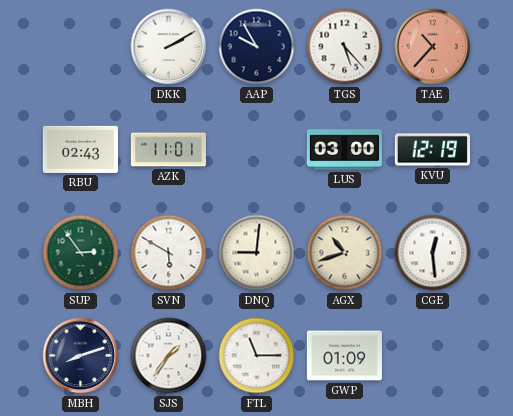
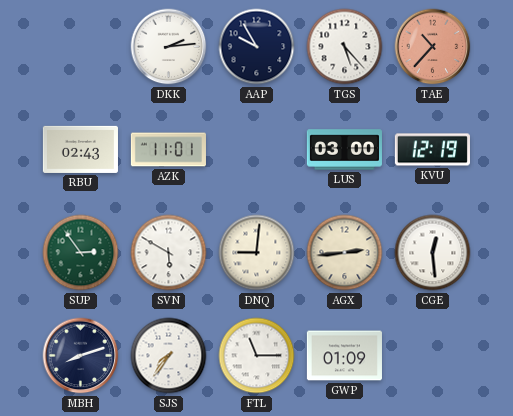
DKK: 2:10 -> 2:14
AGX: 10:42 -> 2:44
SJS: 1:36 -> 7:36
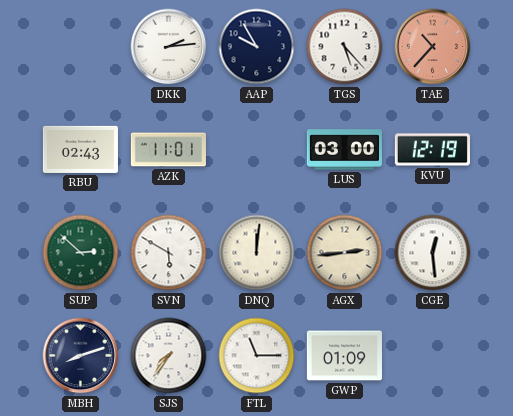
SUP: 2:54 -> 2:52
DNQ: 9:01 -> 12:01
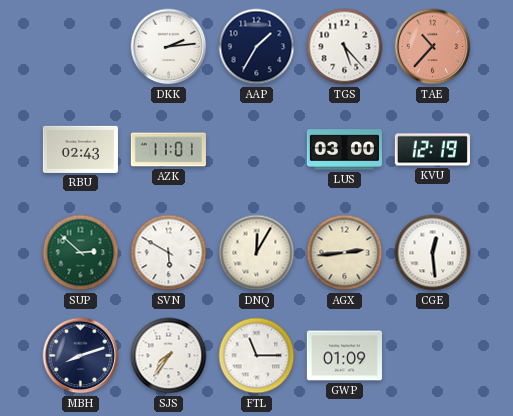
AAP: 9:55 -> 1:35
DNQ: 12:01 -> 12:05
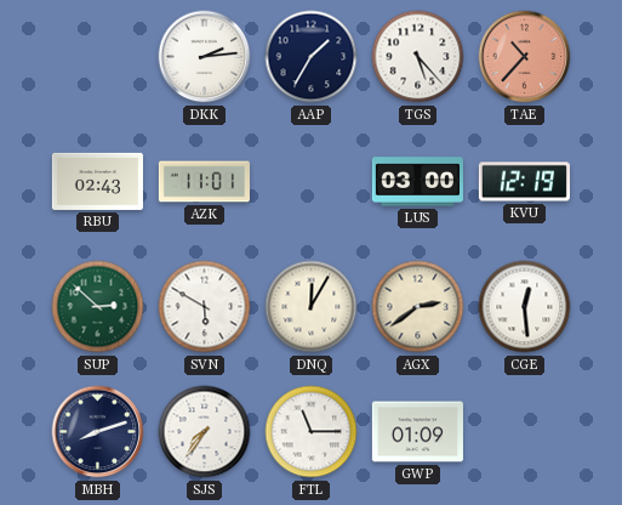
AGX: 2:44 -> 2:39
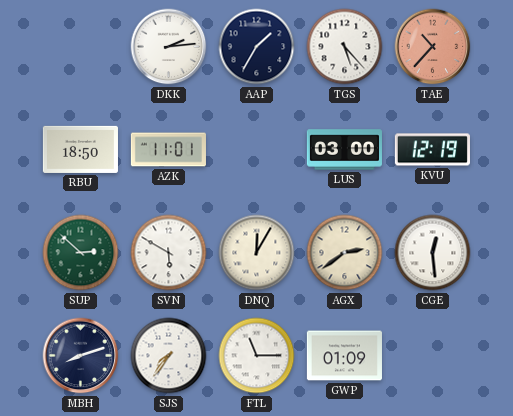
RBU: 02:43 -> 18:50
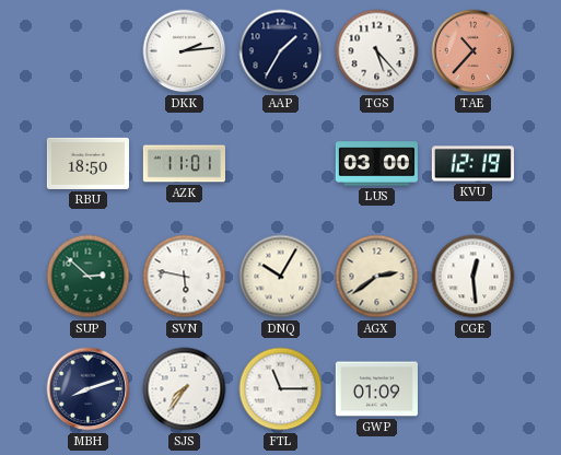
SVN: 5:50 -> 5:47
DNQ: 12:05 -> 10:05
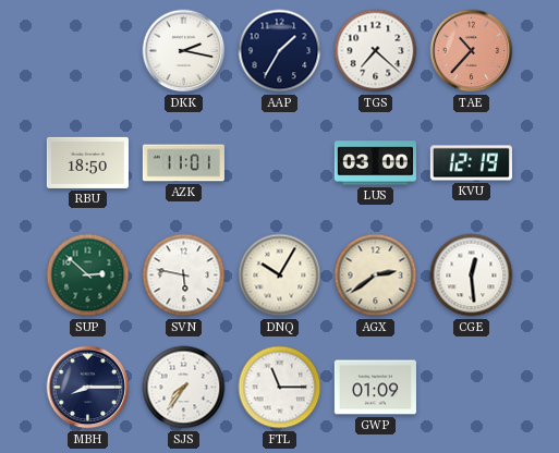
DKK: 2:14 -> 2:17
TGS: 5:23 -> 7:22
MBH: 8:12 -> 8:15
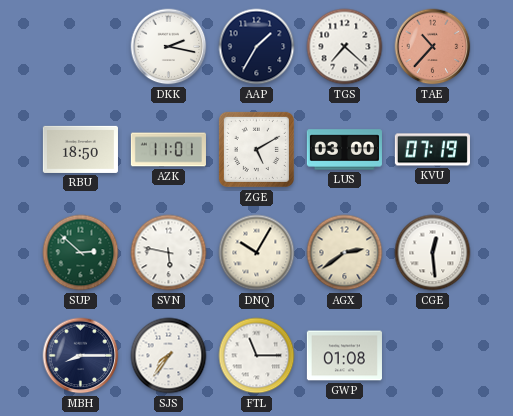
ZGE: none -> 5:10
KVU: 12:19 -> 07:19
GWP: 01:09 -> 01:08
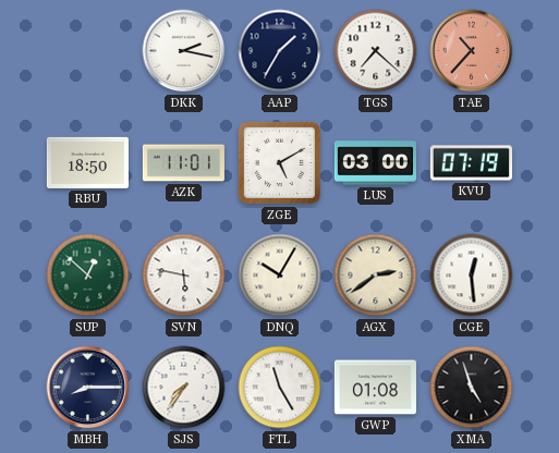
SUP: 2:52 -> 12:52
FTL: 11:15 -> 11:25
XMA: none -> 4:57
